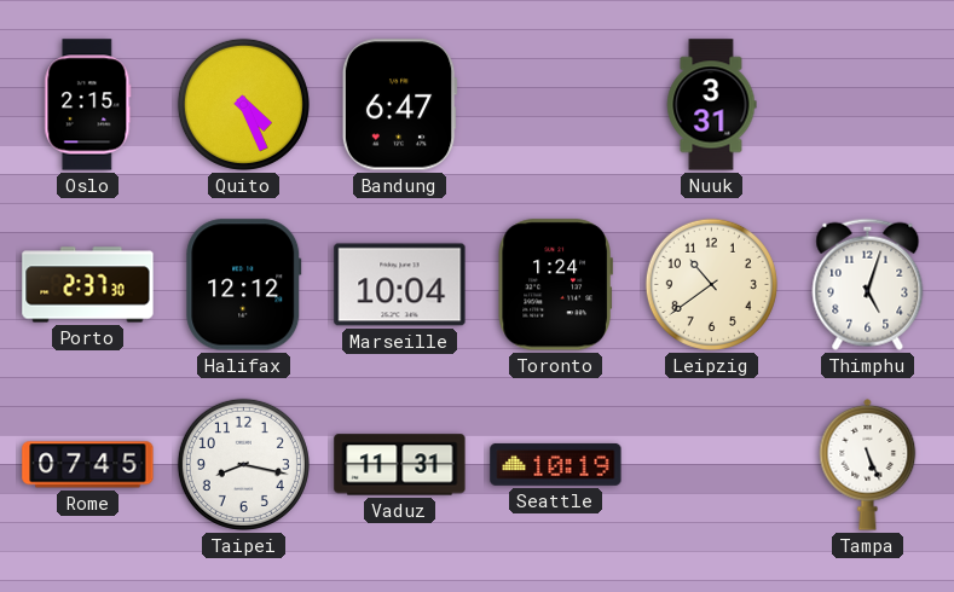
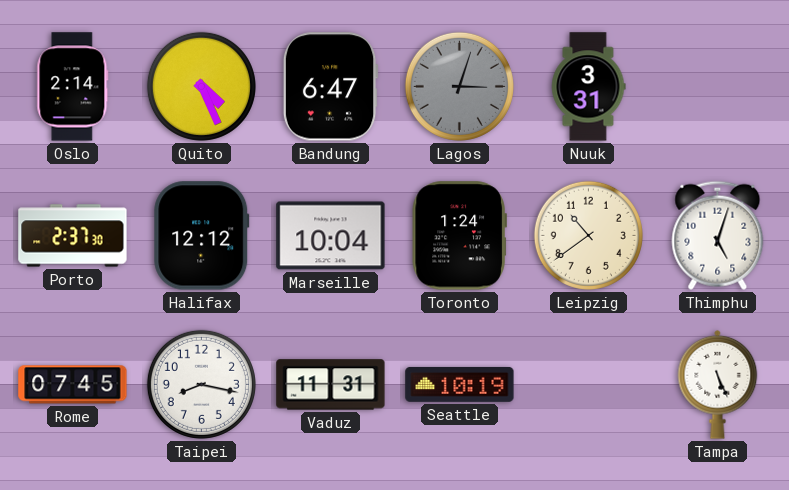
Oslo: 2:15 -> 2:14
Lagos: none -> 3:03
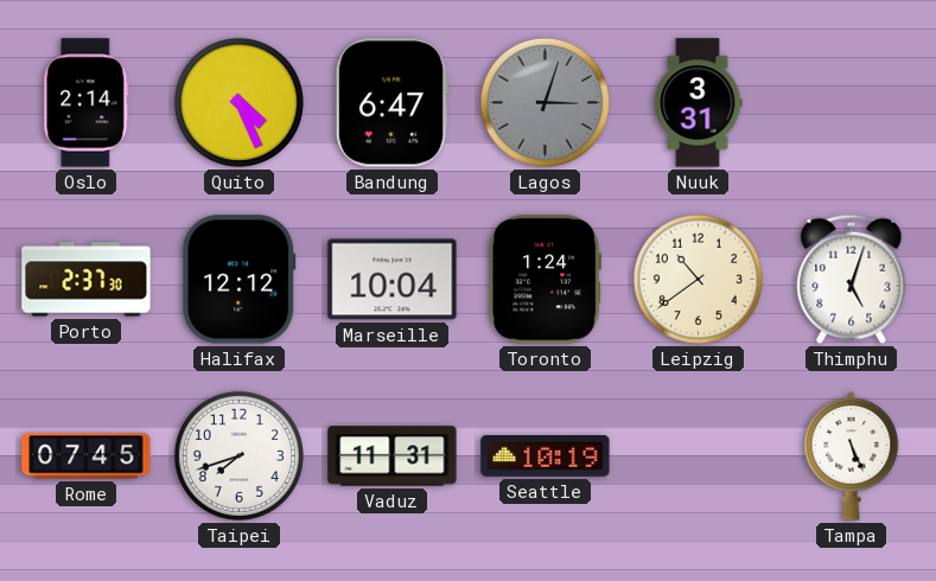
Taipei: 8:17 -> 7:42
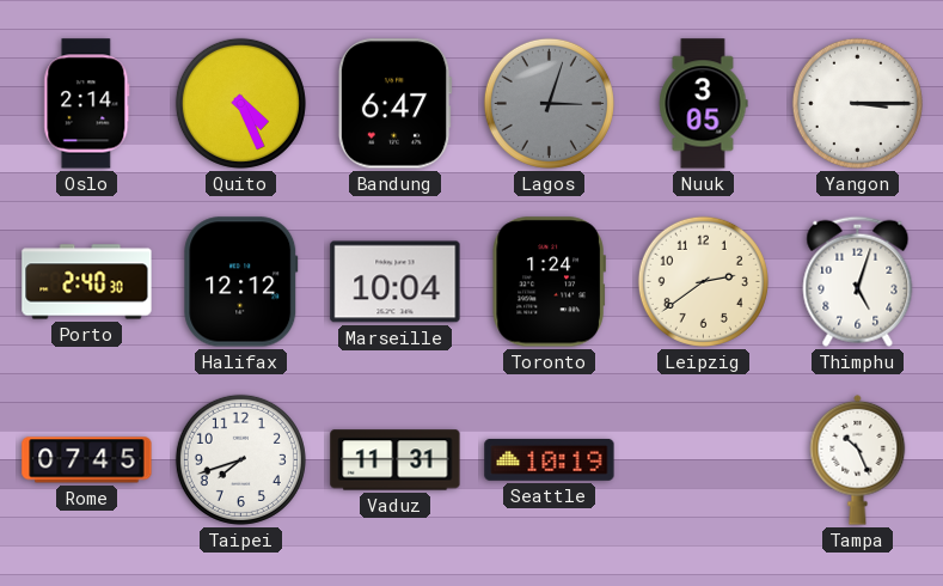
Nuuk: 3:31 -> 3:05
Yangon: none -> 3:15
Porto: 2:37 -> 2:40
Leipzig: 10:39 -> 2:39
Tampa: 5:26 -> 10:26
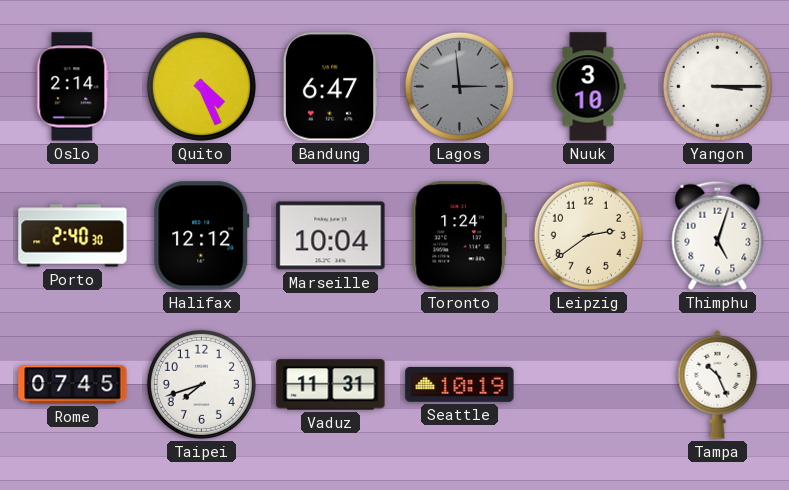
Lagos: 3:03 -> 2:59
Nuuk: 3:05 -> 3:10
